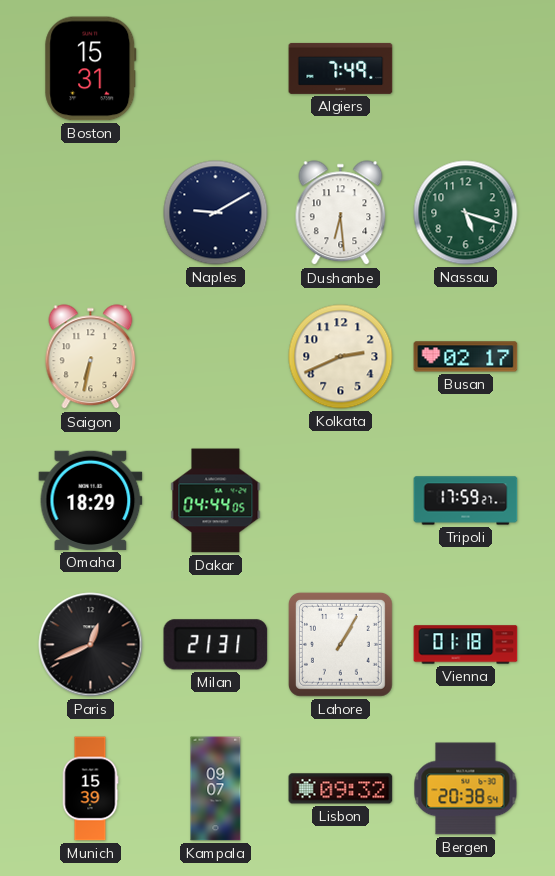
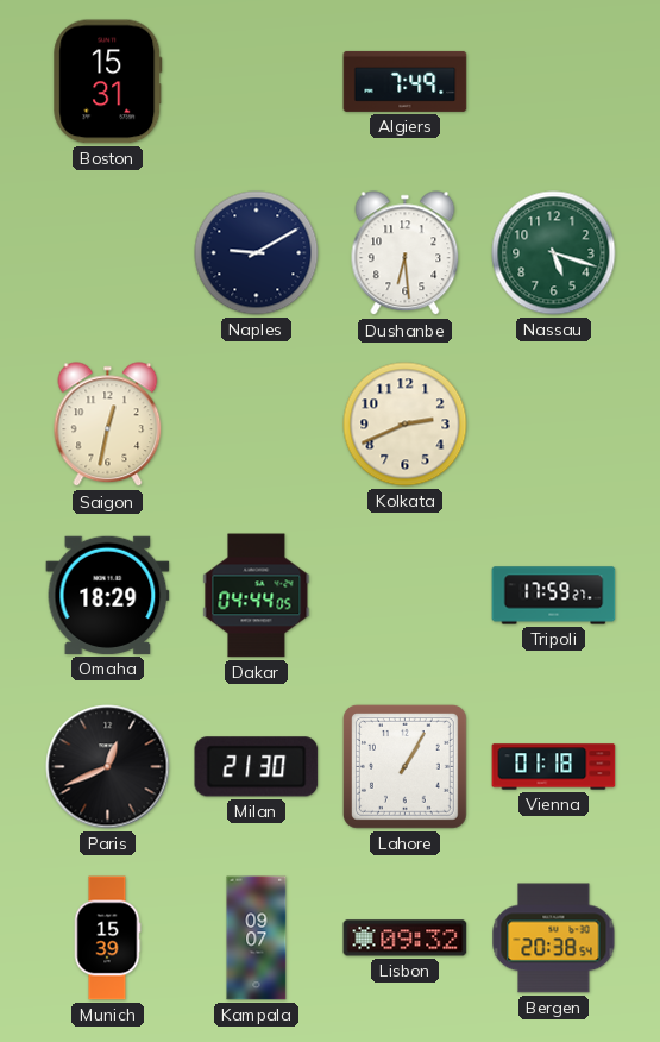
Saigon: 6:32 -> 12:32
Busan: 02:17 -> none
Milan: 21:31 -> 21:30
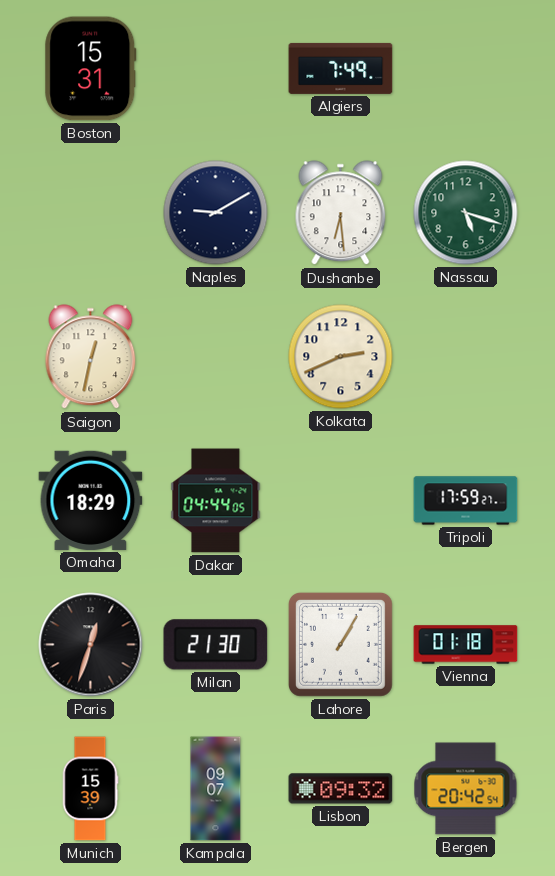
Paris: 12:41 -> 12:33
Bergen: 20:38 -> 20:42
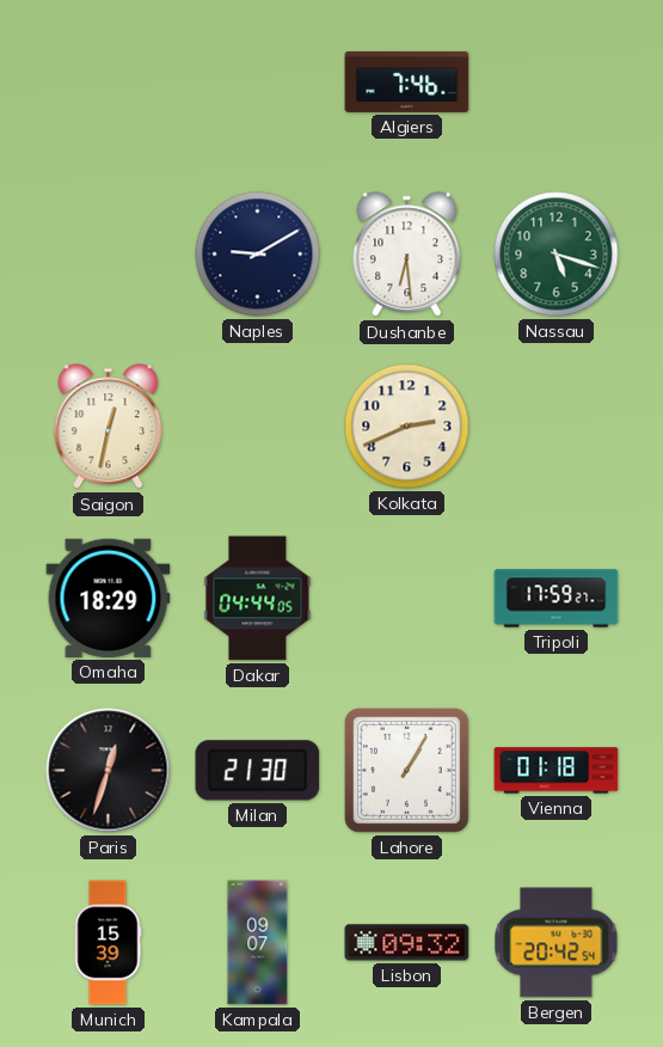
Boston: 15:31 -> none
Algiers: 7:49 -> 7:46
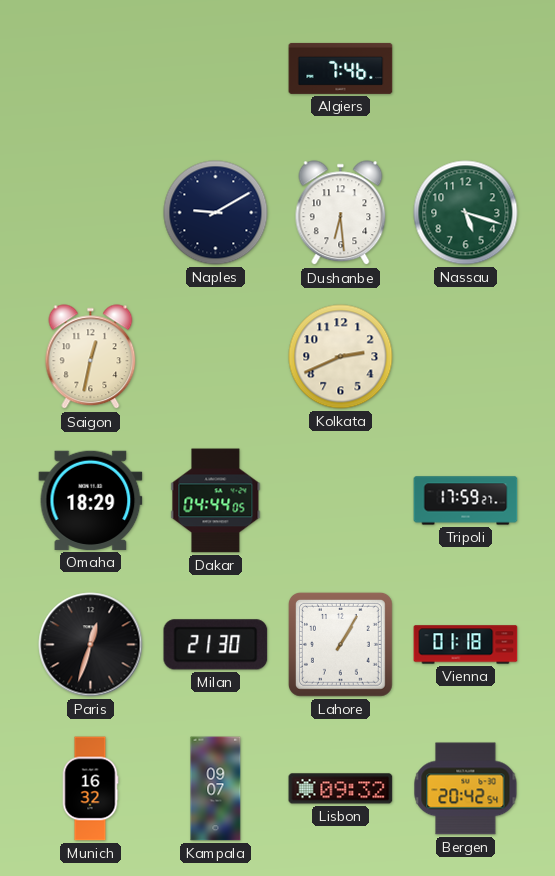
Munich: 15:39 -> 16:32
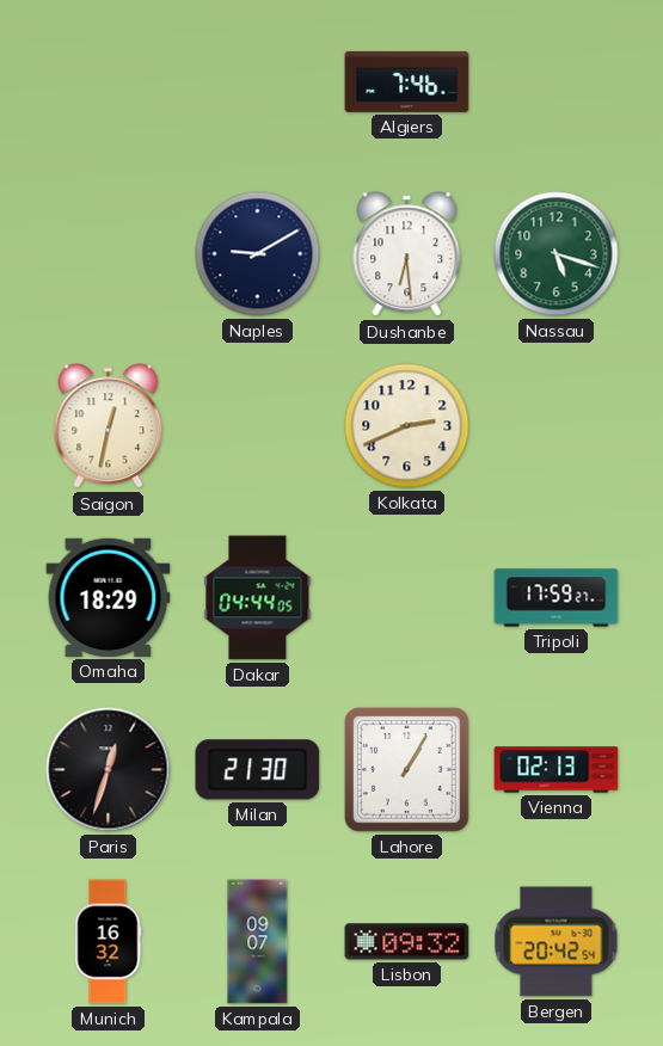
Vienna: 01:18 -> 02:13
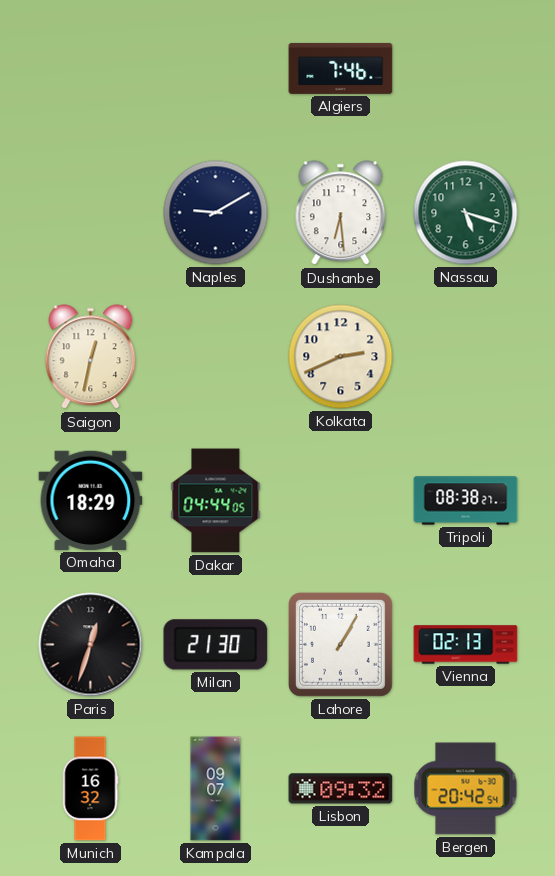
Tripoli: 17:59 -> 08:38
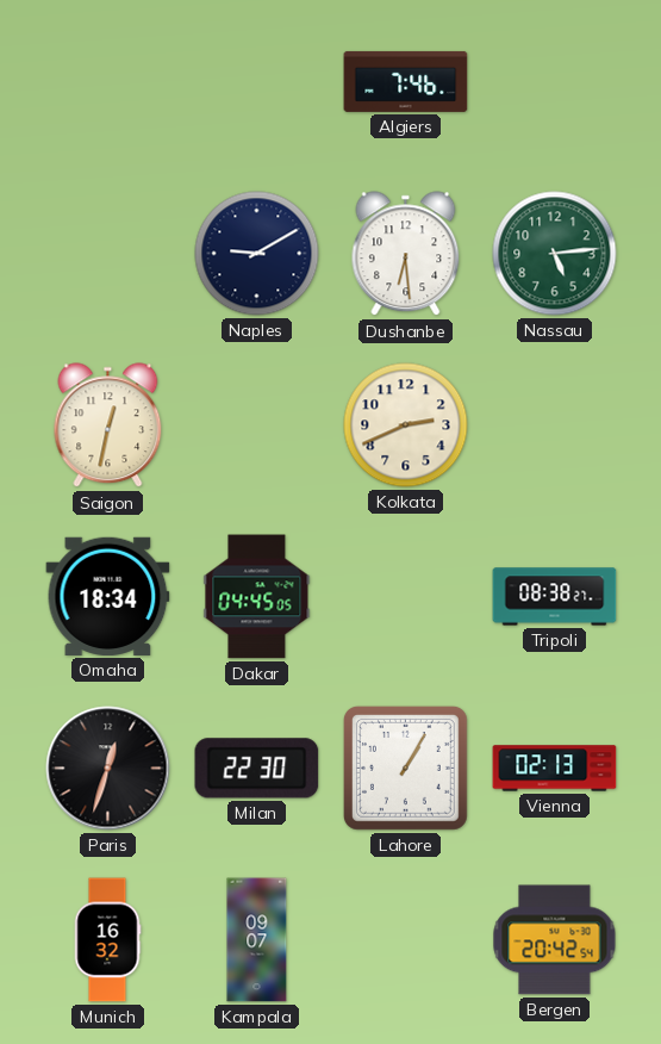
Nassau: 5:18 -> 5:14
Omaha: 18:29 -> 18:34
Dakar: 04:44 -> 04:45
Milan: 21:30 -> 22:30
Lisbon: 09:32 -> none
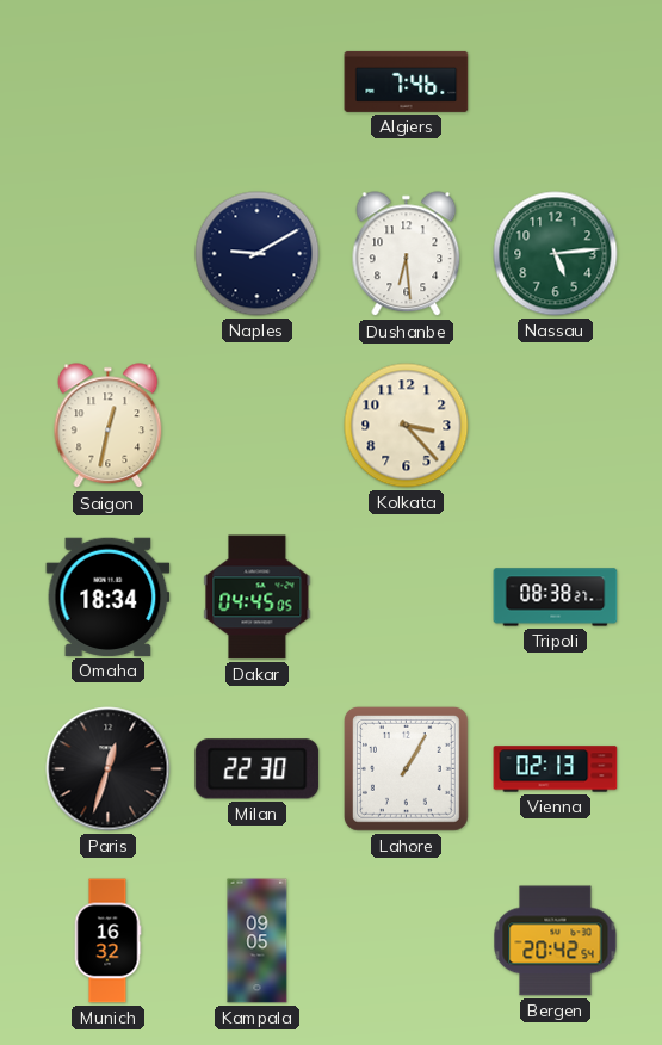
Kolkata: 2:41 -> 3:23
Kampala: 09:07 -> 09:05
